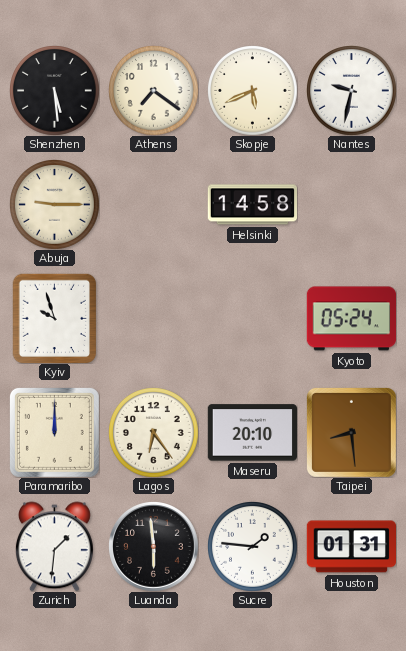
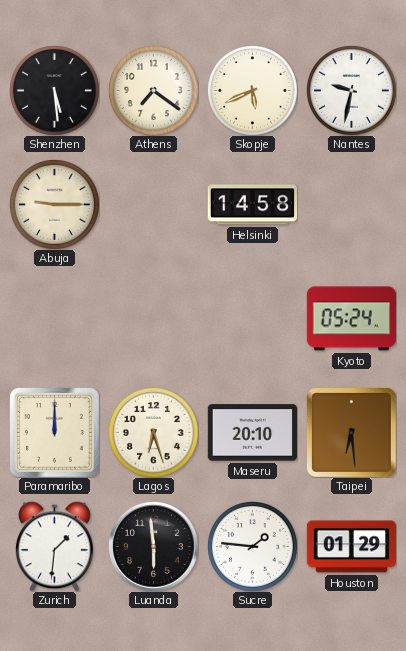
Kyiv: 9:57 -> none
Lagos: 6:24 -> 6:27
Taipei: 8:29 -> 6:29
Houston: 01:31 -> 01:29
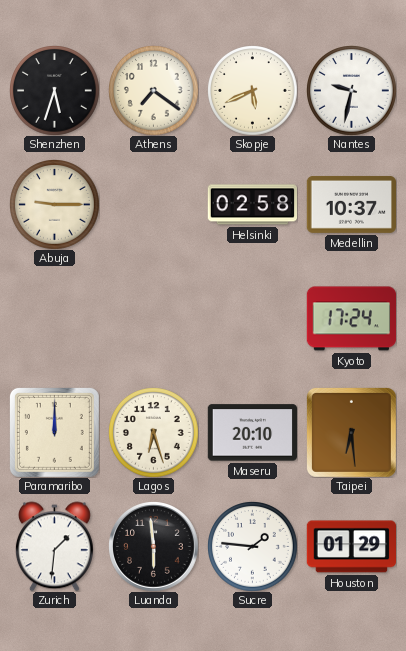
Shenzhen: 5:29 -> 5:33
Helsinki: 14:58 -> 02:58
Medellin: none -> 10:37
Kyoto: 05:24 -> 17:24
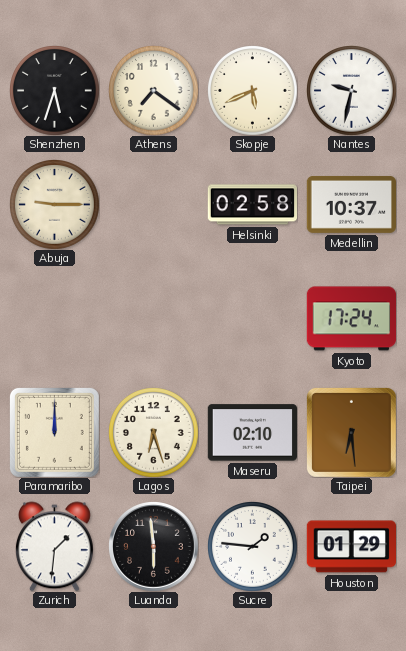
Maseru: 20:10 -> 02:10
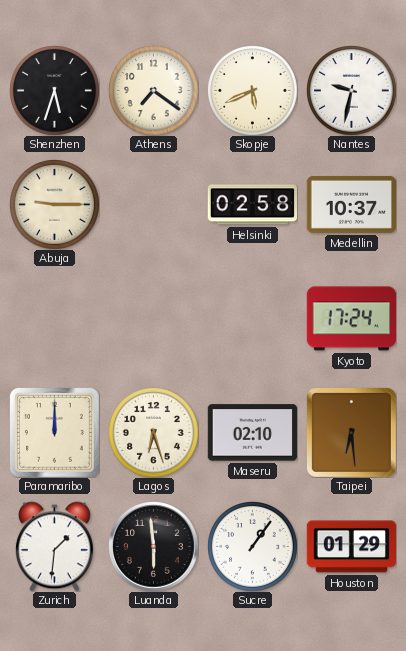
Sucre: 1:46 -> 1:06
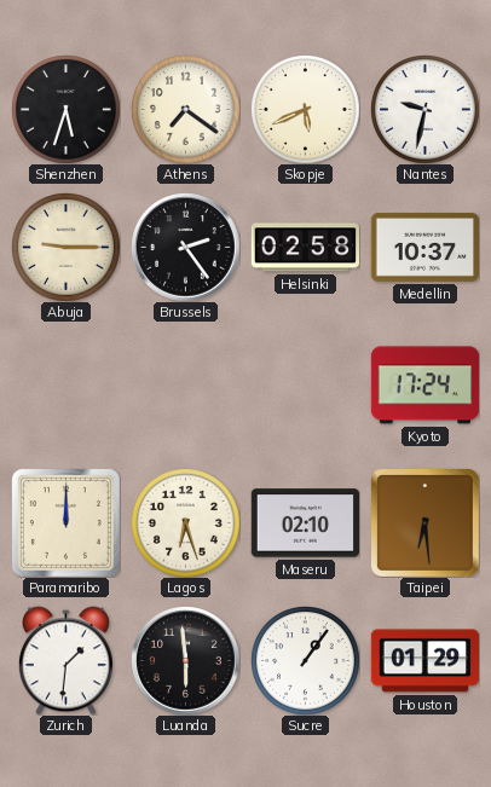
Brussels: none -> 2:24
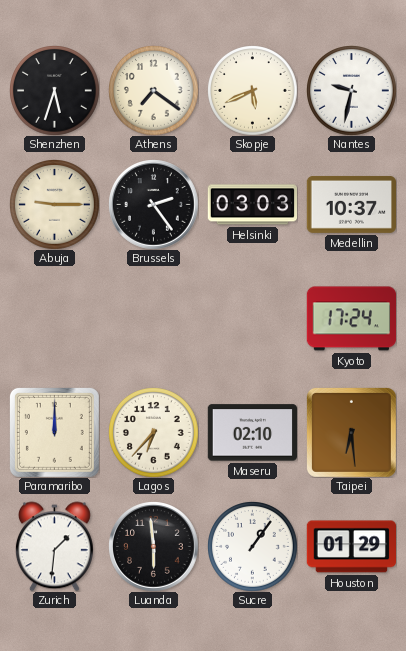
Helsinki: 02:58 -> 03:03
Lagos: 6:27 -> 6:37
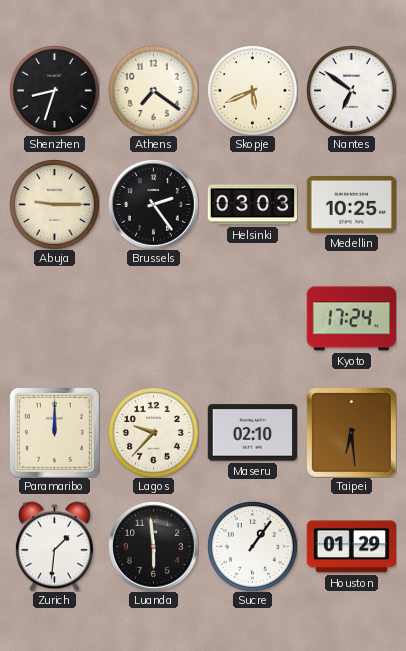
Shenzhen: 5:33 -> 8:33
Nantes: 9:32 -> 6:51
Medellin: 10:37 -> 10:25
Lagos: 6:37 -> 9:37
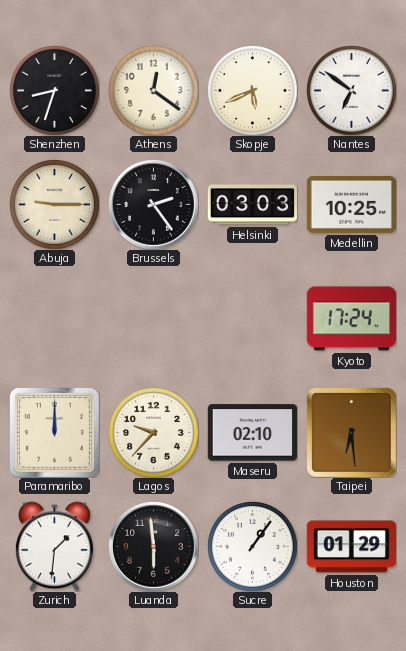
Athens: 7:21 -> 12:21
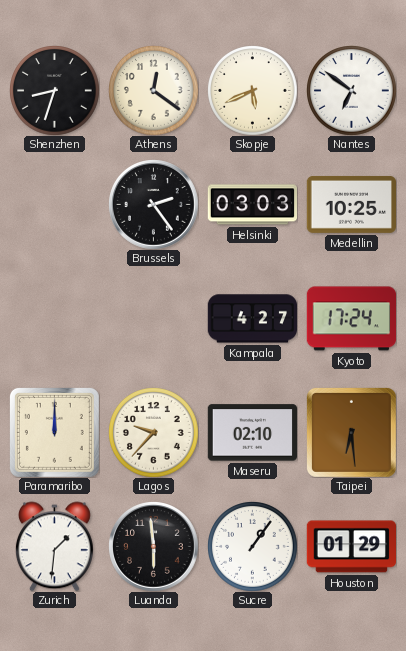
Abuja: 9:15 -> none
Kampala: none -> 4:27
